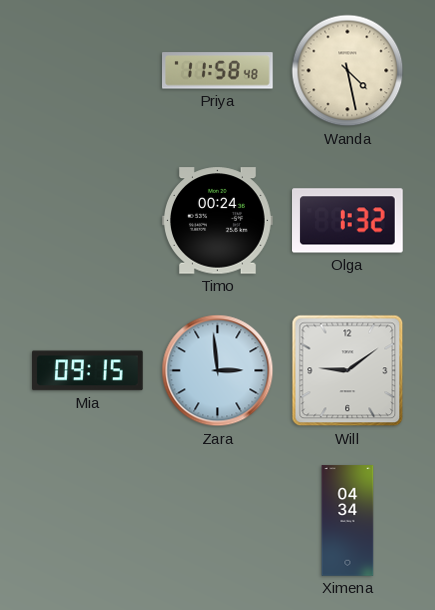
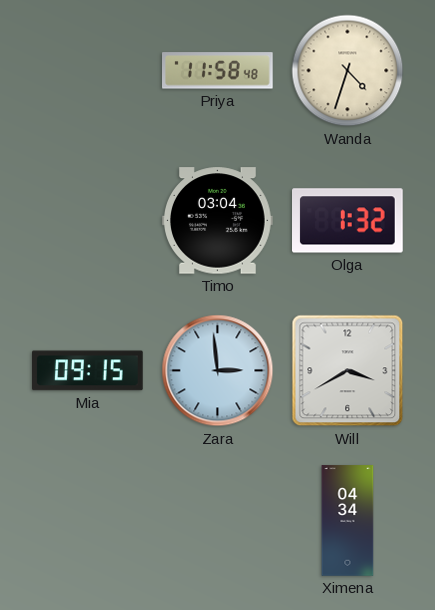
Wanda: 4:28 -> 4:33
Timo: 00:24 -> 03:04
Will: 9:09 -> 3:40
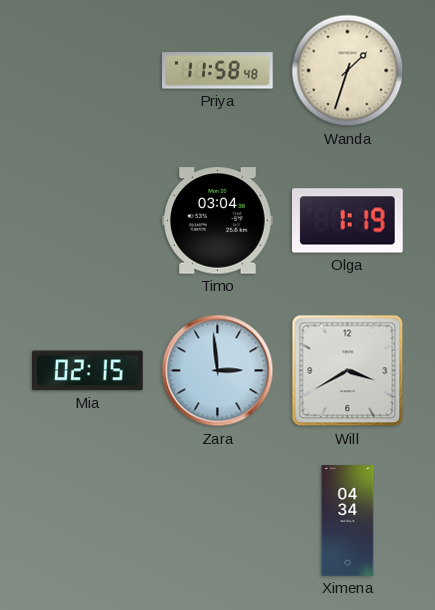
Wanda: 4:33 -> 1:33
Olga: 1:32 -> 1:19
Mia: 09:15 -> 02:15
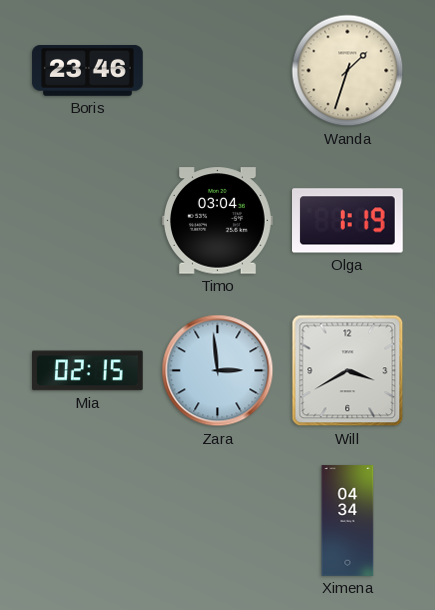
Boris: none -> 23:46
Priya: 11:58 -> none
